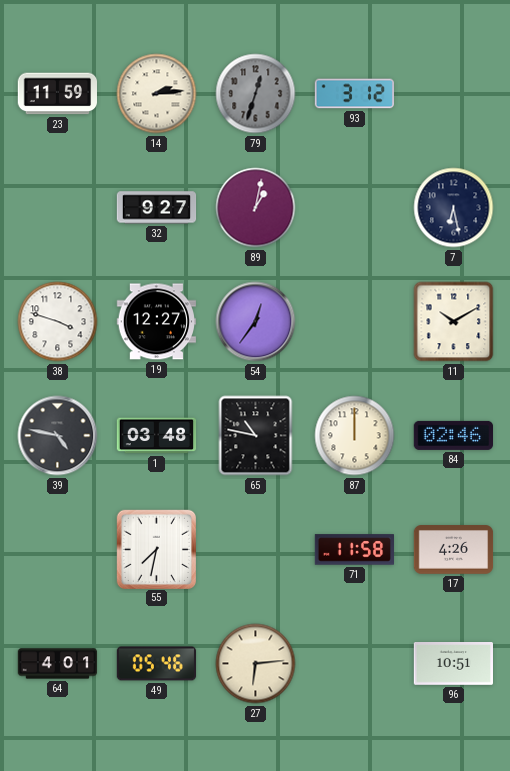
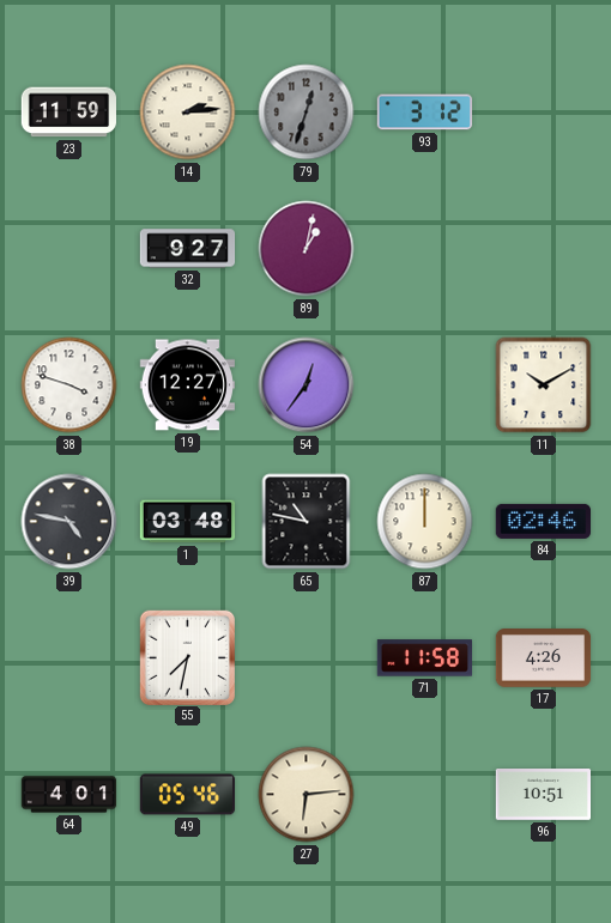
7: 6:28 -> none
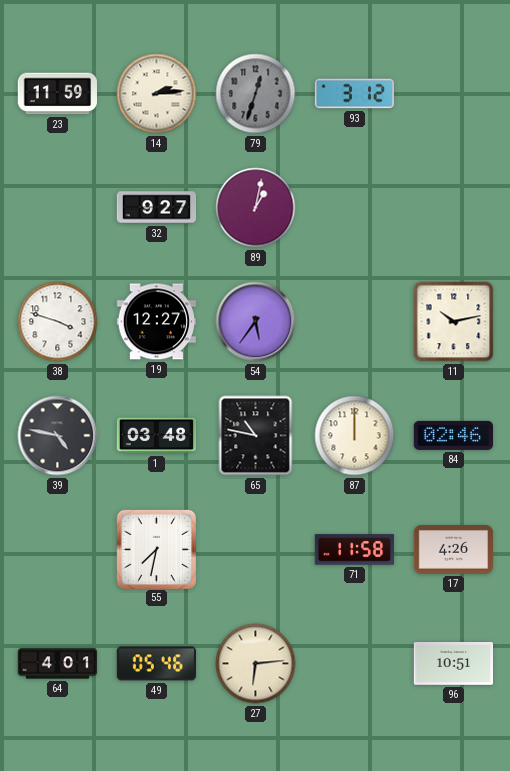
54: 12:36 -> 5:36
11: 10:10 -> 10:13
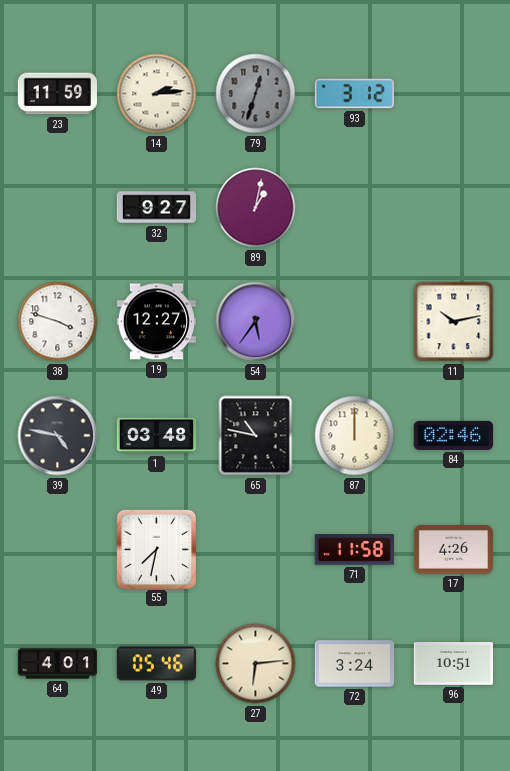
72: none -> 3:24
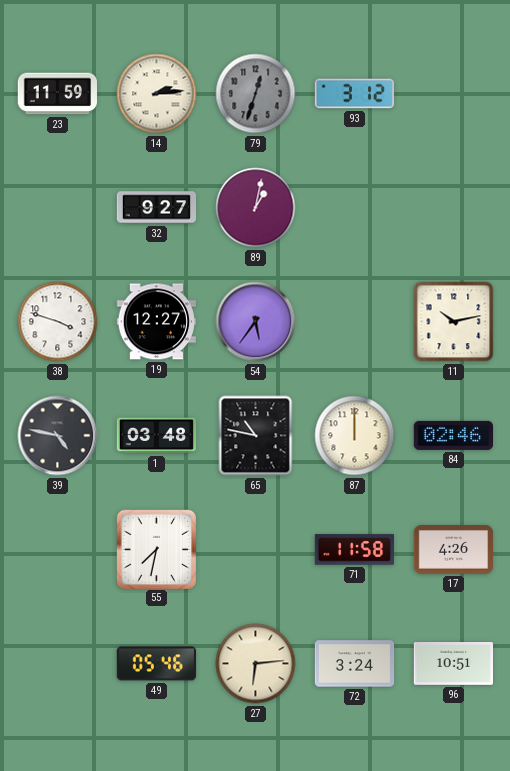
64: 4:01 -> none
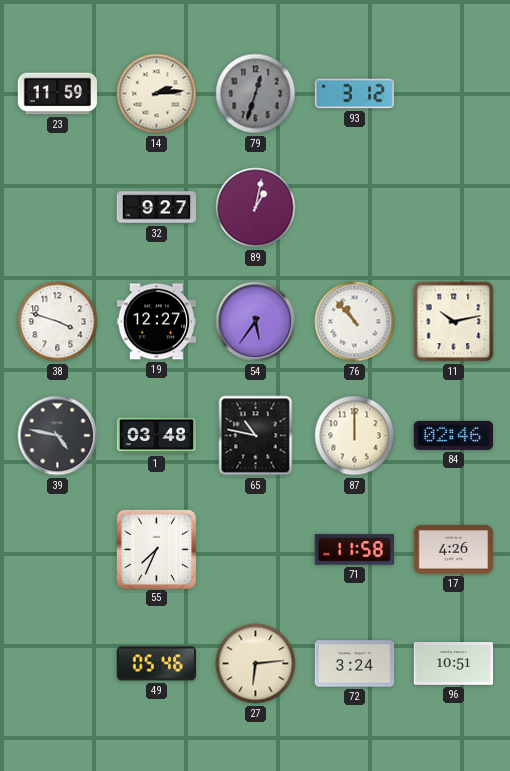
76: none -> 10:53
55: 7:32 -> 7:34
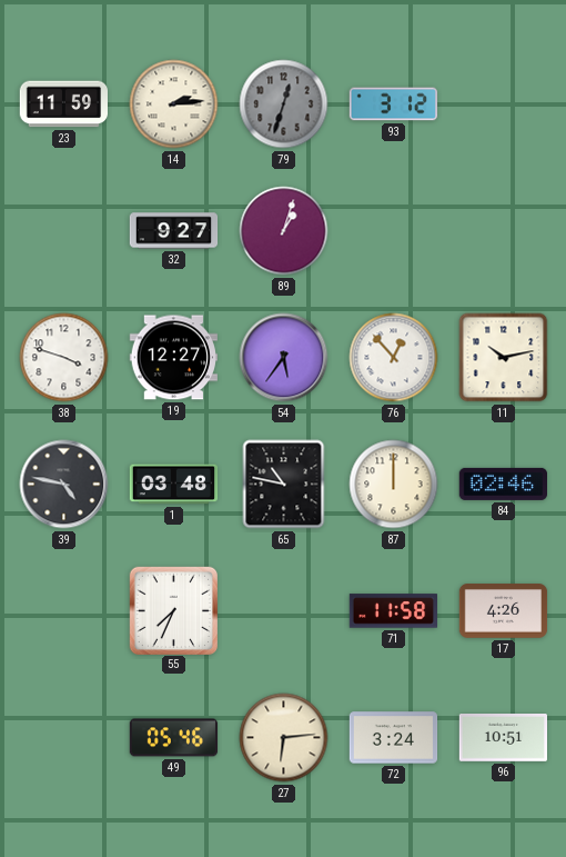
89: 1:02 -> 1:03
76: 10:53 -> 12:53
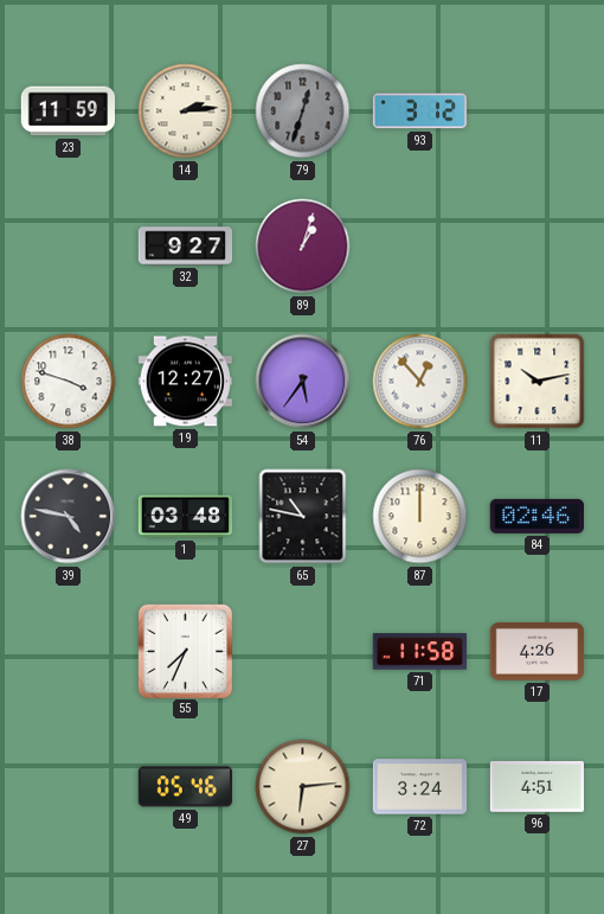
96: 10:51 -> 4:51
